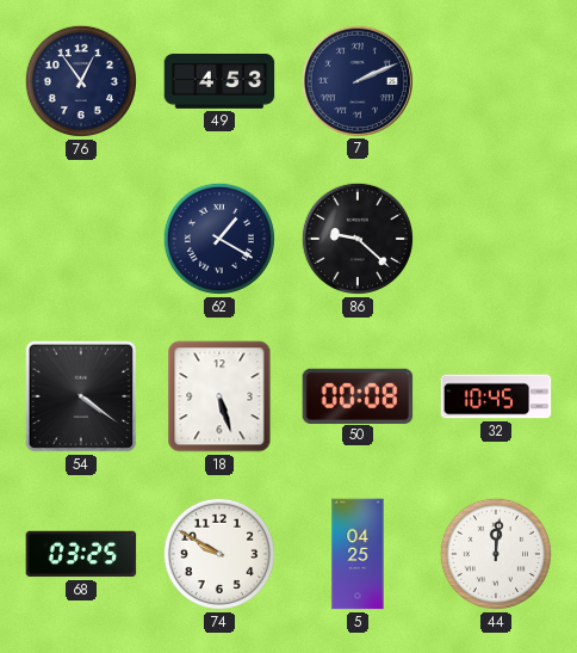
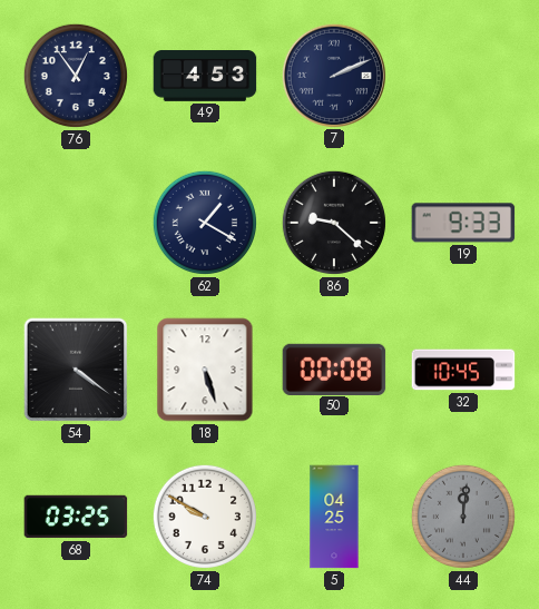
19: none -> 9:33
44 dial: white -> grey
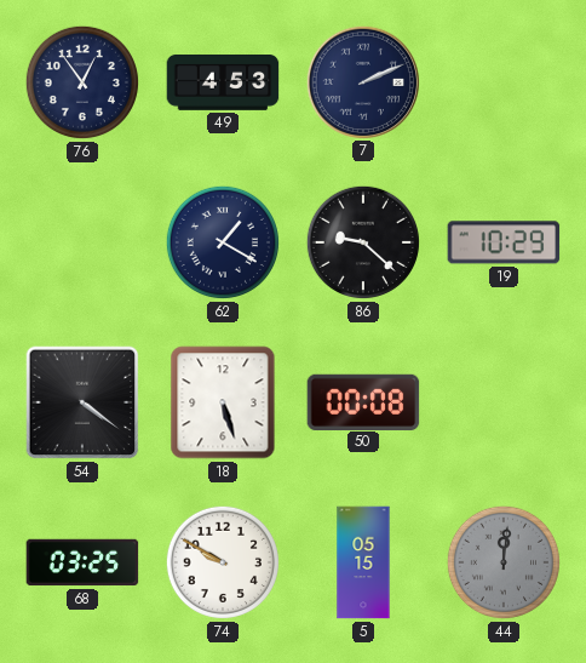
19: 9:33 -> 10:29
32: 10:45 -> none
5: 04:25 -> 05:15
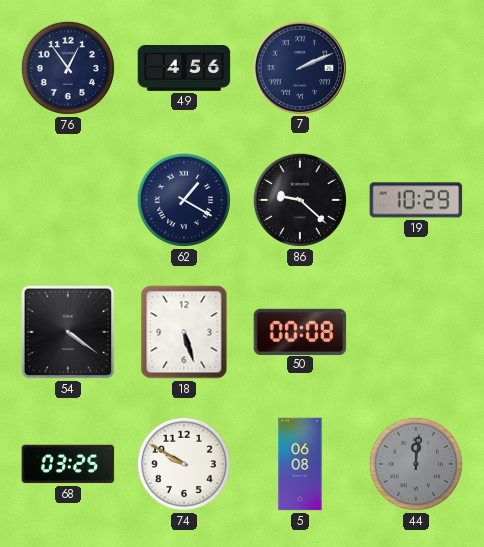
49: 4:53 -> 4:56
5: 05:15 -> 06:08
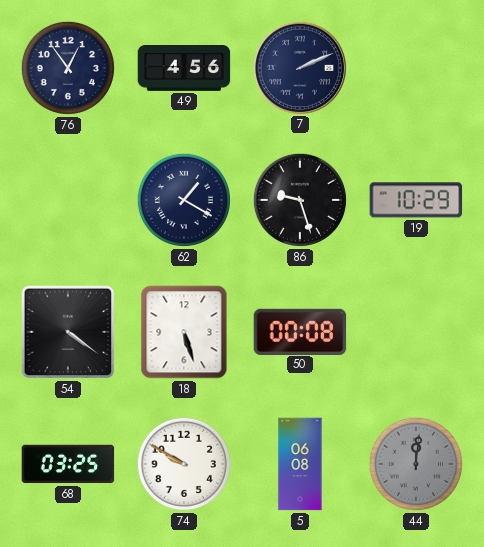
86: 9:22 -> 9:27
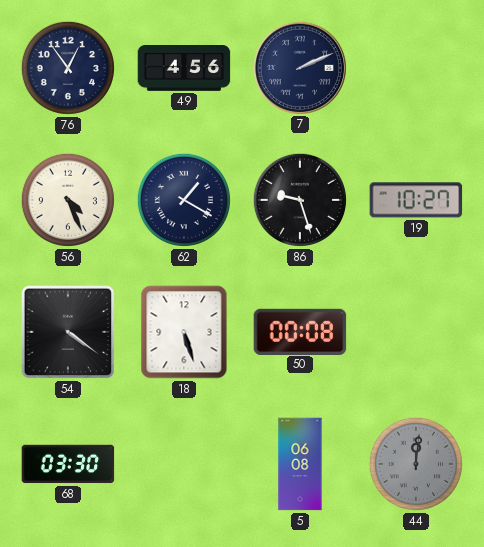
56: none -> 4:26
19: 10:29 -> 10:27
68: 03:25 -> 03:30
74: 9:50 -> none
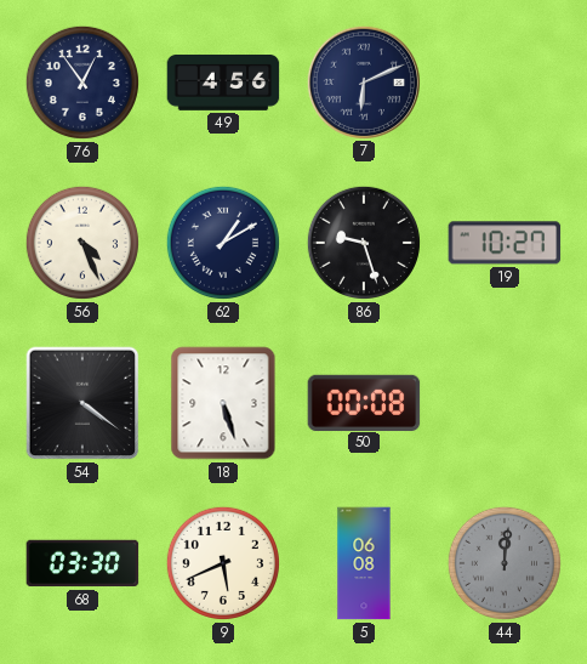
7: 2:11 -> 6:11
62: 1:20 -> 1:10
9: none -> 5:41
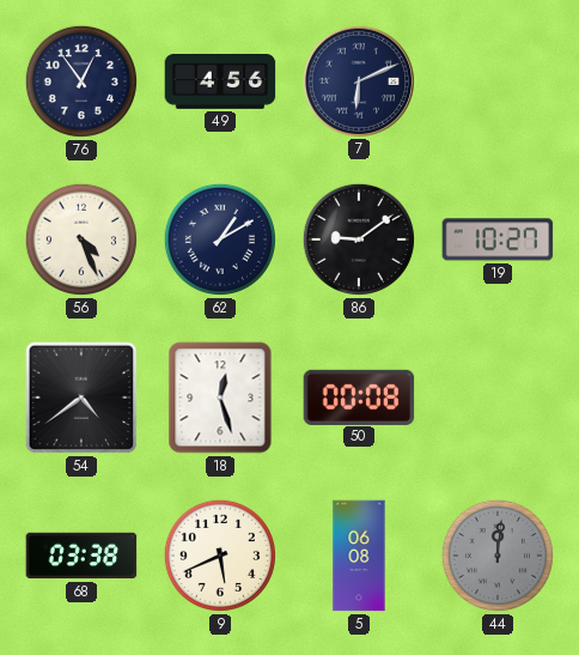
86: 9:27 -> 9:09
54: 4:21 -> 4:39
18: 5:27 -> 12:27
68: 03:30 -> 03:38
